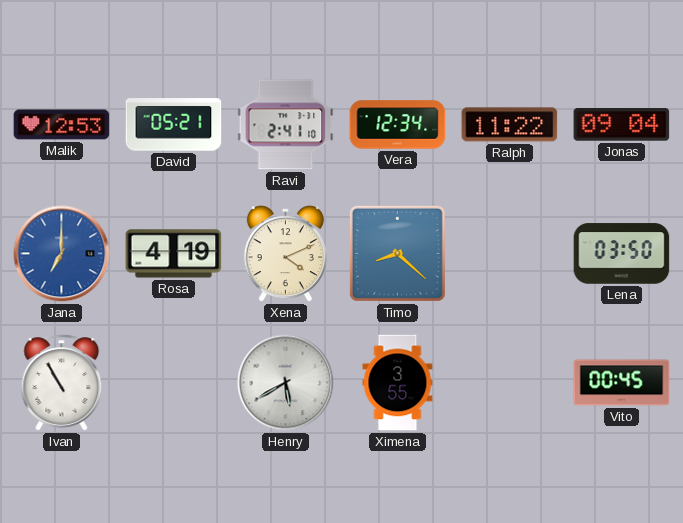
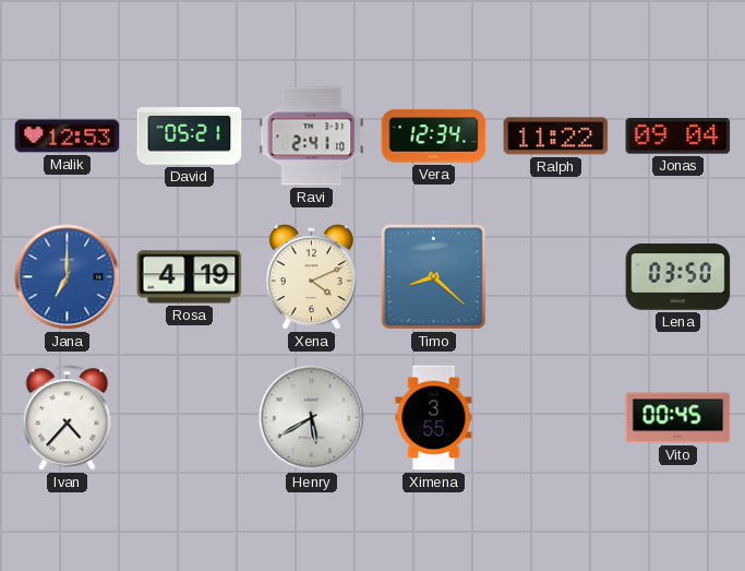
Ivan: 10:55 -> 4:37
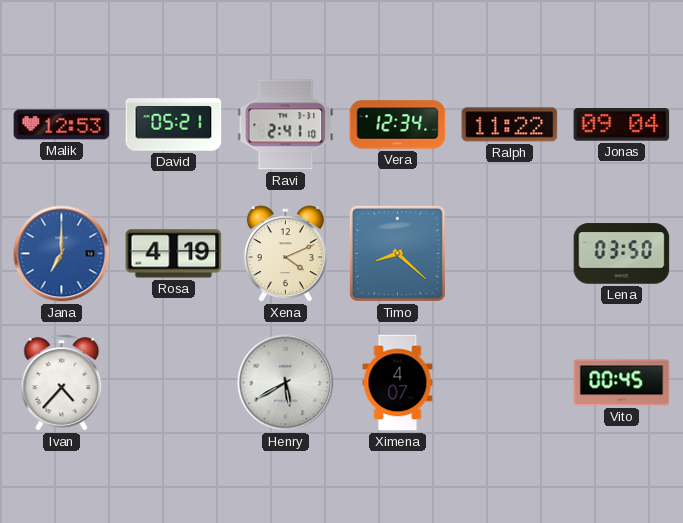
Ximena: 3:55 -> 4:07
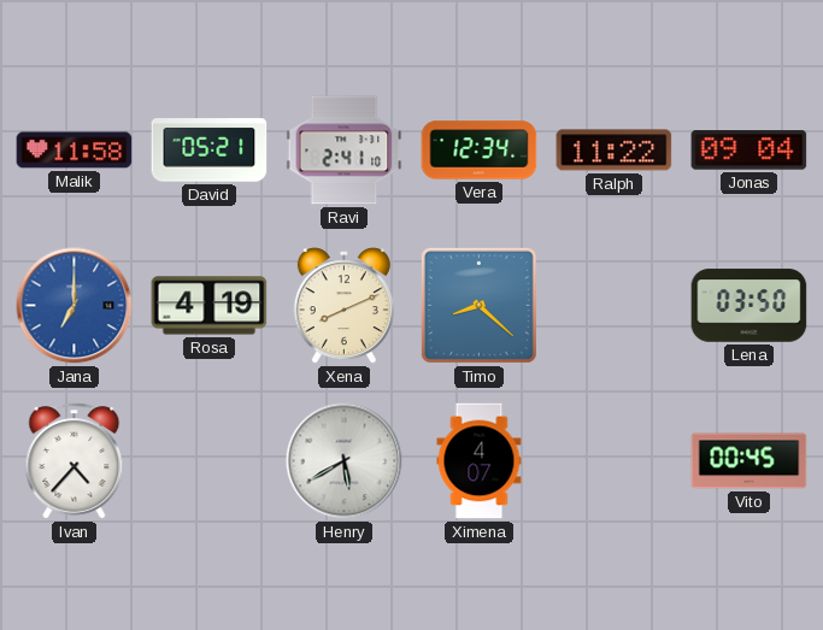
Malik: 12:53 -> 11:58
Xena: 4:11 -> 8:11
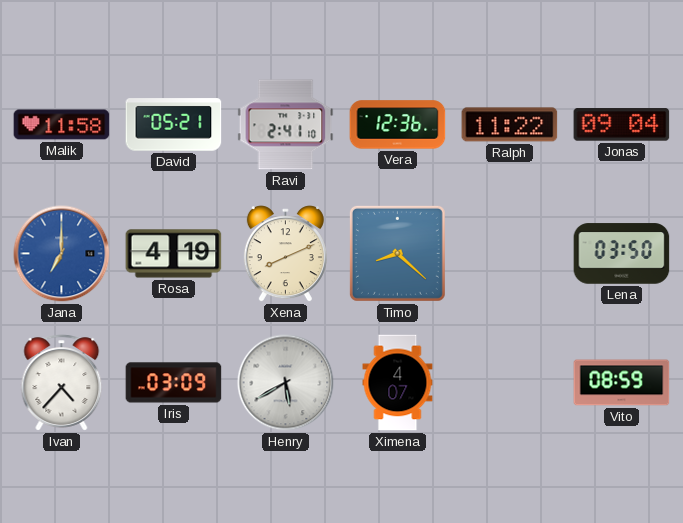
Vera: 12:34 -> 12:36
Iris: none -> 03:09
Vito: 00:45 -> 08:59
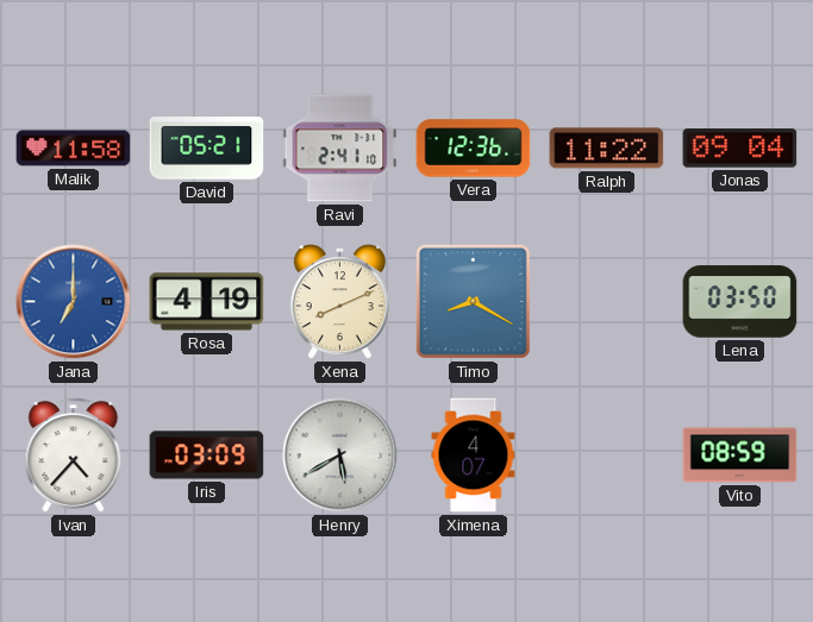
Timo: 8:22 -> 8:20
